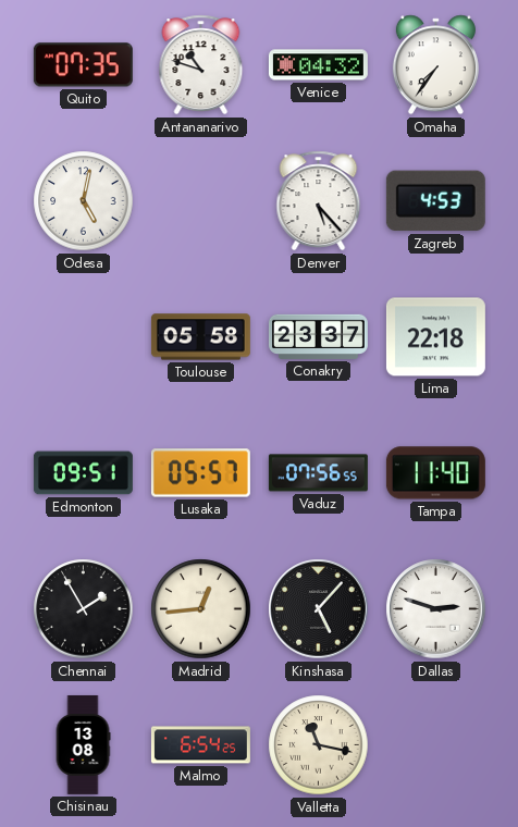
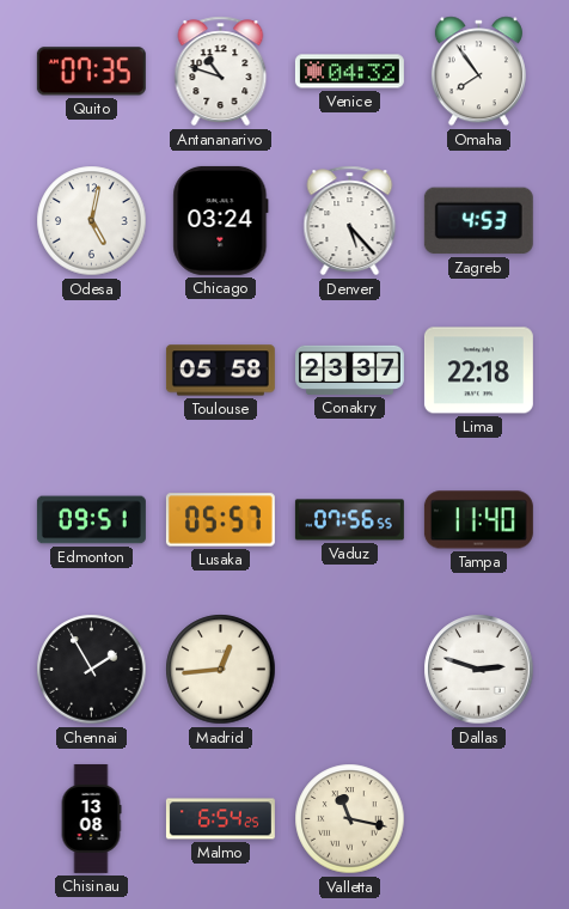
Omaha: 7:36 -> 7:54
Chicago: none -> 03:24
Kinshasa: 5:07 -> none
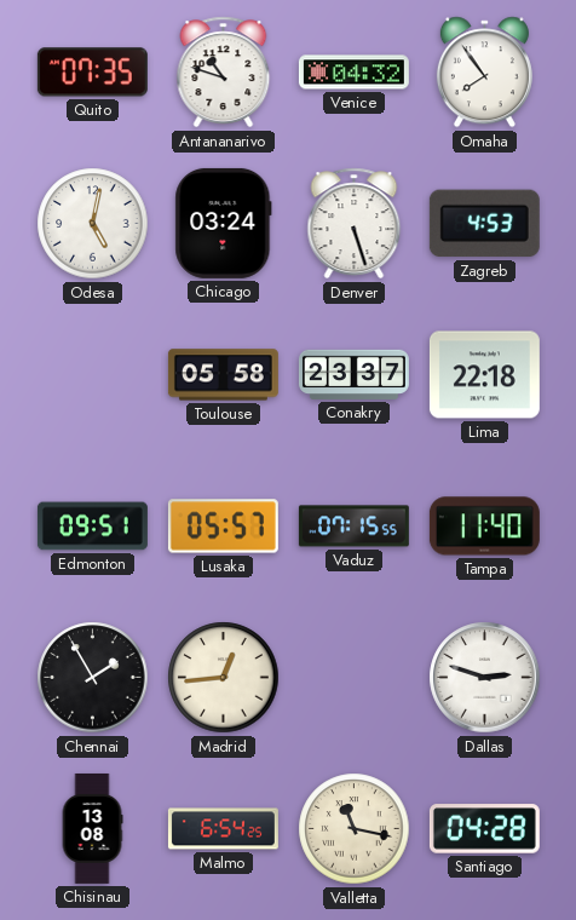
Denver: 5:23 -> 5:27
Vaduz: 07:56 -> 07:15
Santiago: none -> 04:28
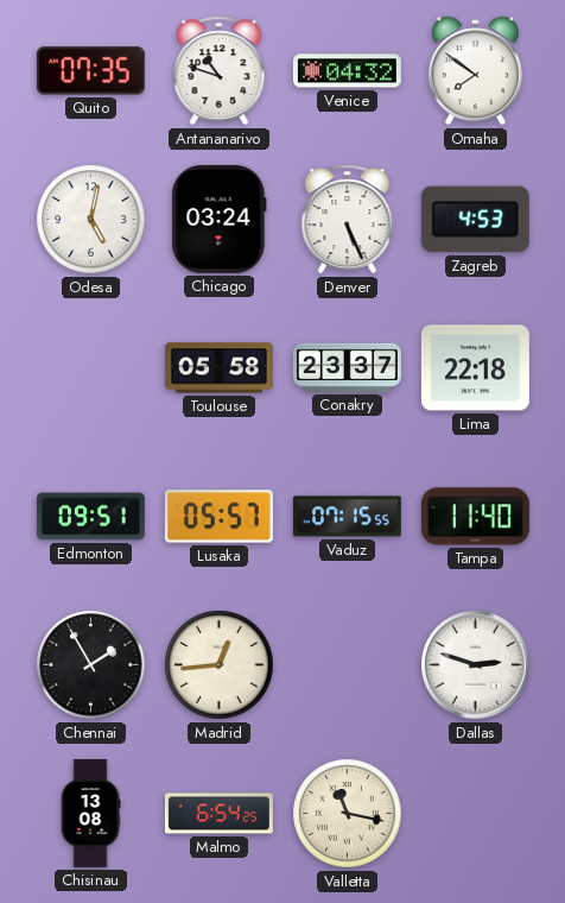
Omaha: 7:54 -> 7:51
Denver: 5:27 -> 5:26
Santiago: 04:28 -> none
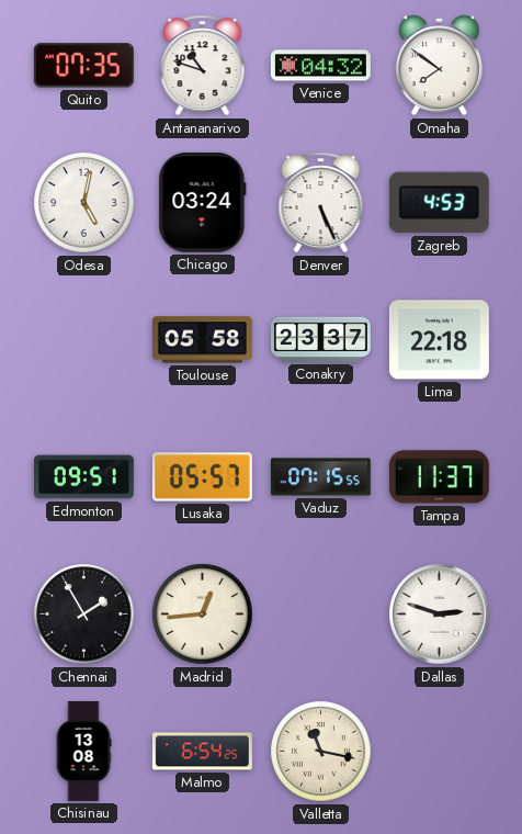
Tampa: 11:40 -> 11:37
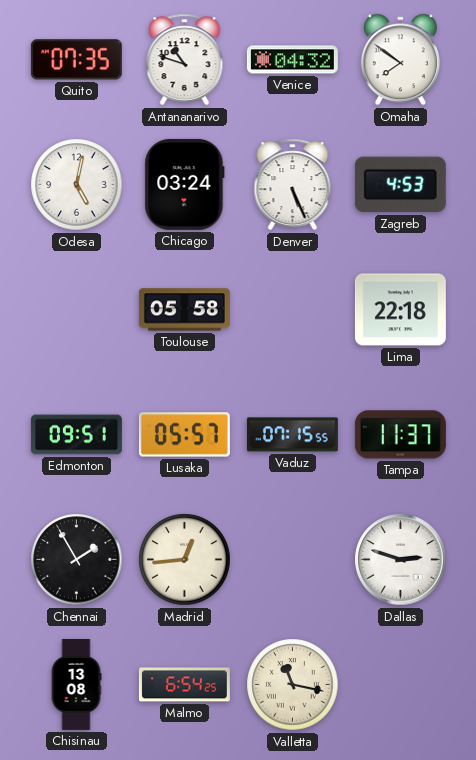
Conakry: 23:37 -> none
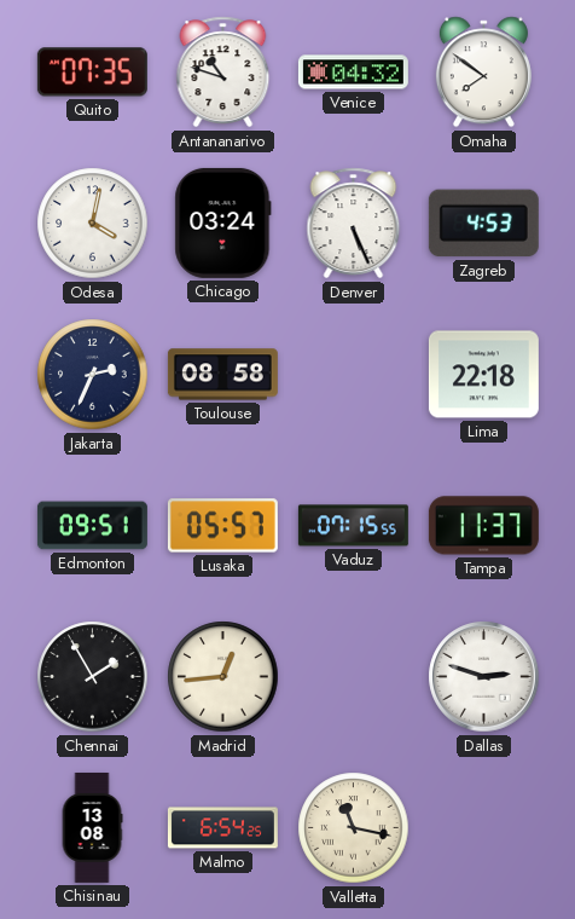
Odesa: 5:02 -> 4:02
Jakarta: none -> 2:34
Toulouse: 05:58 -> 08:58
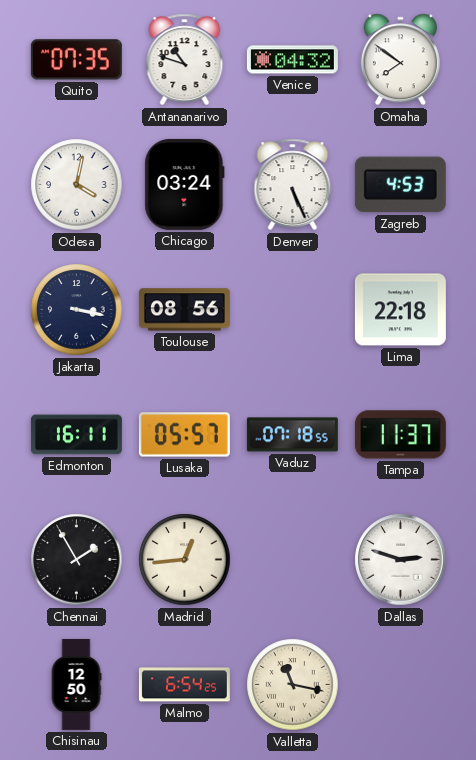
Jakarta: 2:34 -> 3:17
Toulouse: 08:58 -> 08:56
Edmonton: 09:51 -> 16:11
Vaduz: 07:15 -> 07:18
Chisinau: 13:08 -> 12:50
